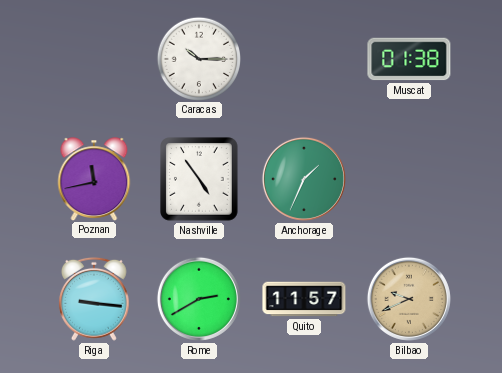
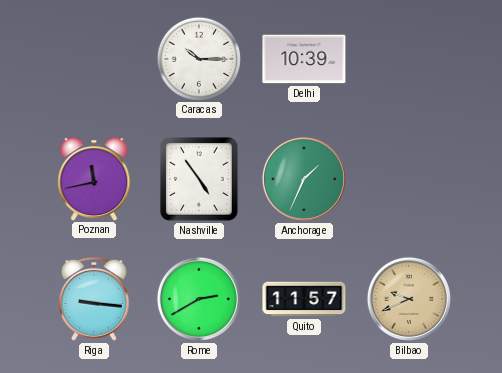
Delhi: none -> 10:39
Muscat: 01:38 -> none
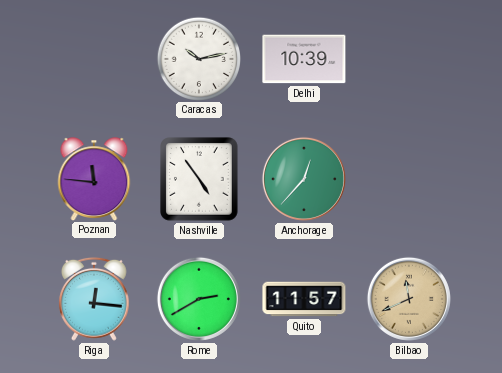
Caracas: 10:15 -> 10:13
Poznan: 11:43 -> 11:46
Anchorage: 1:34 -> 12:37
Riga: 9:16 -> 12:16
Bilbao: 9:41 -> 11:41
